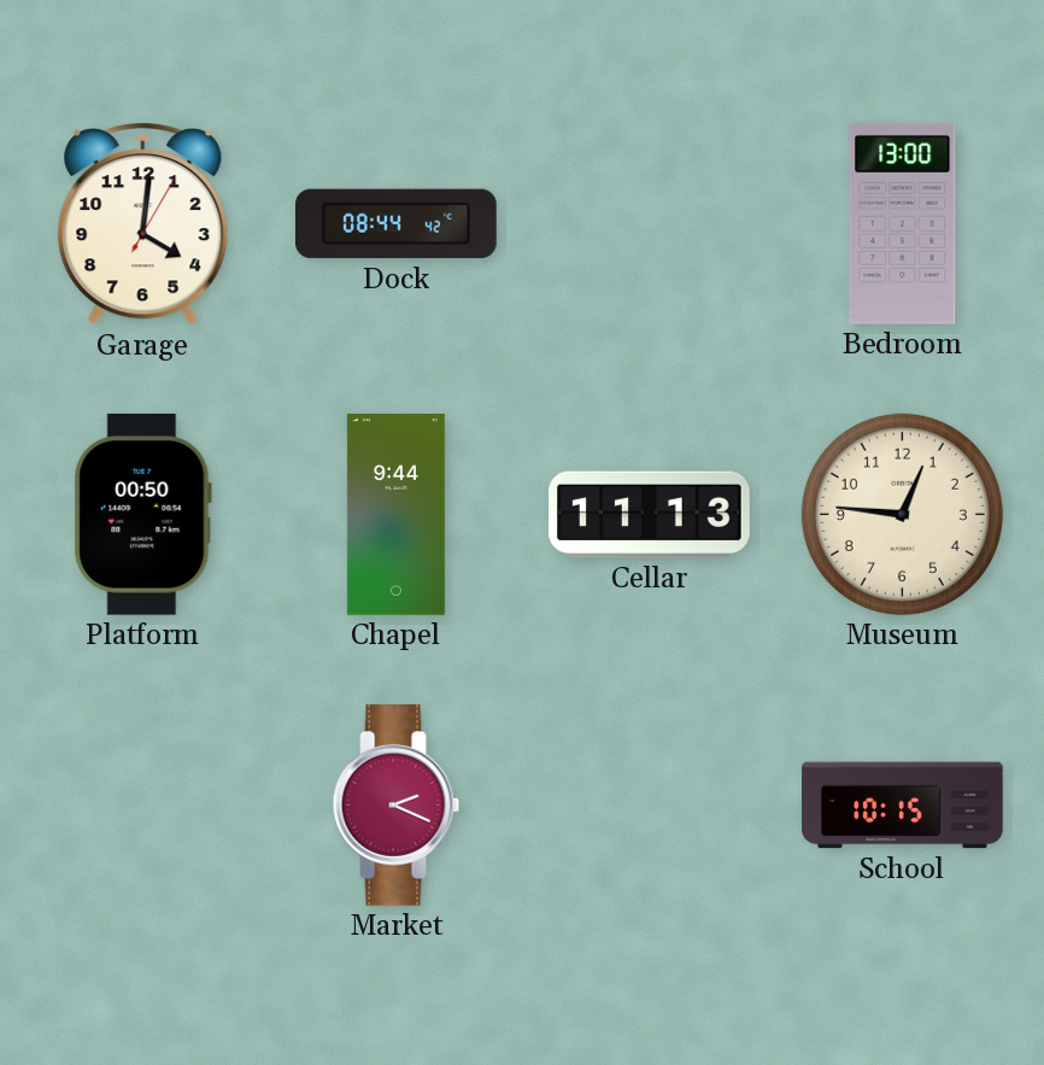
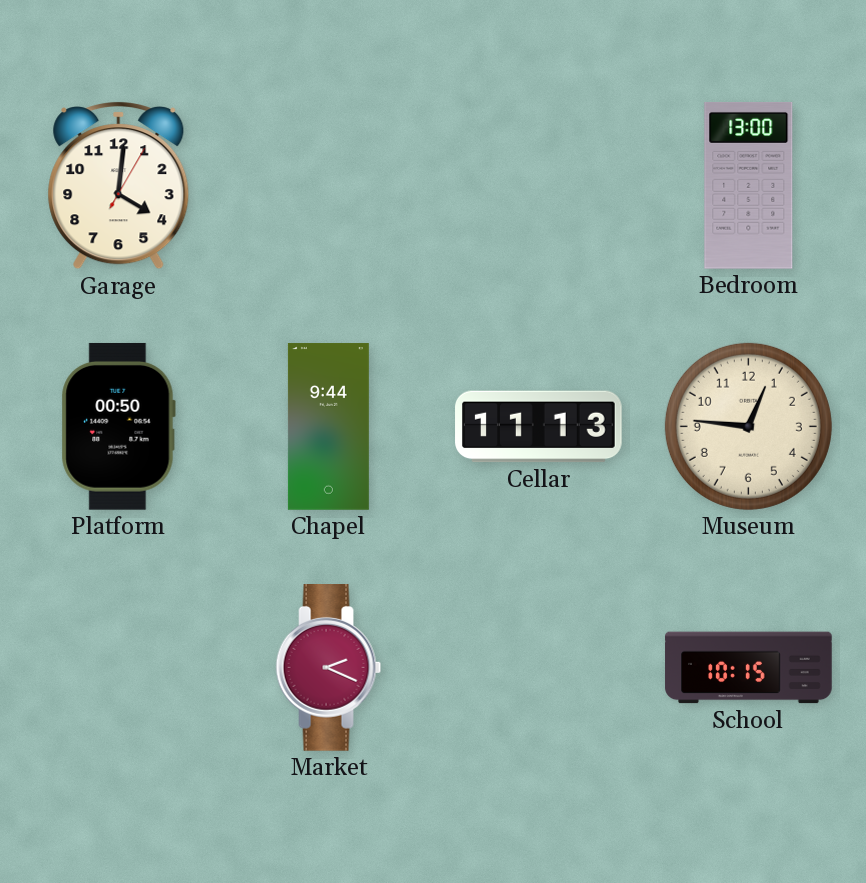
Dock: 08:44 -> none
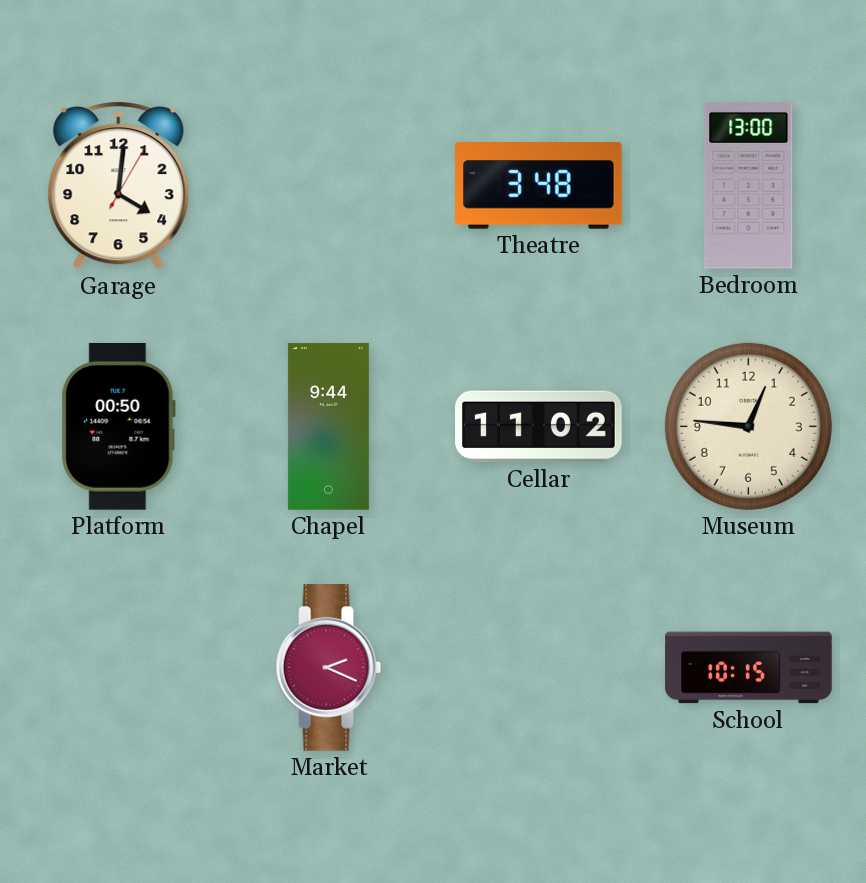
Theatre: none -> 3:48
Cellar: 11:13 -> 11:02
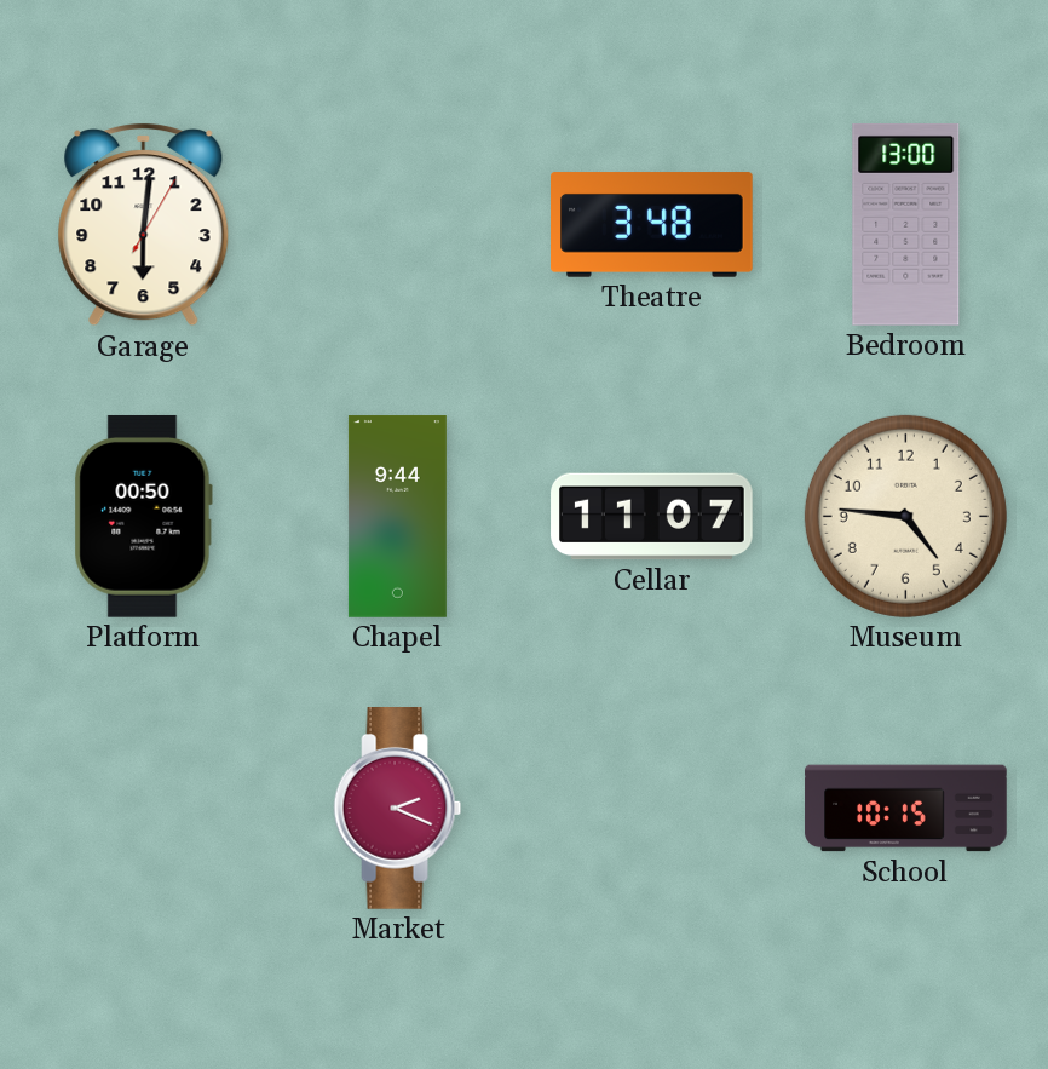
Garage: 4:01 -> 6:01
Cellar: 11:02 -> 11:07
Museum: 12:46 -> 4:46
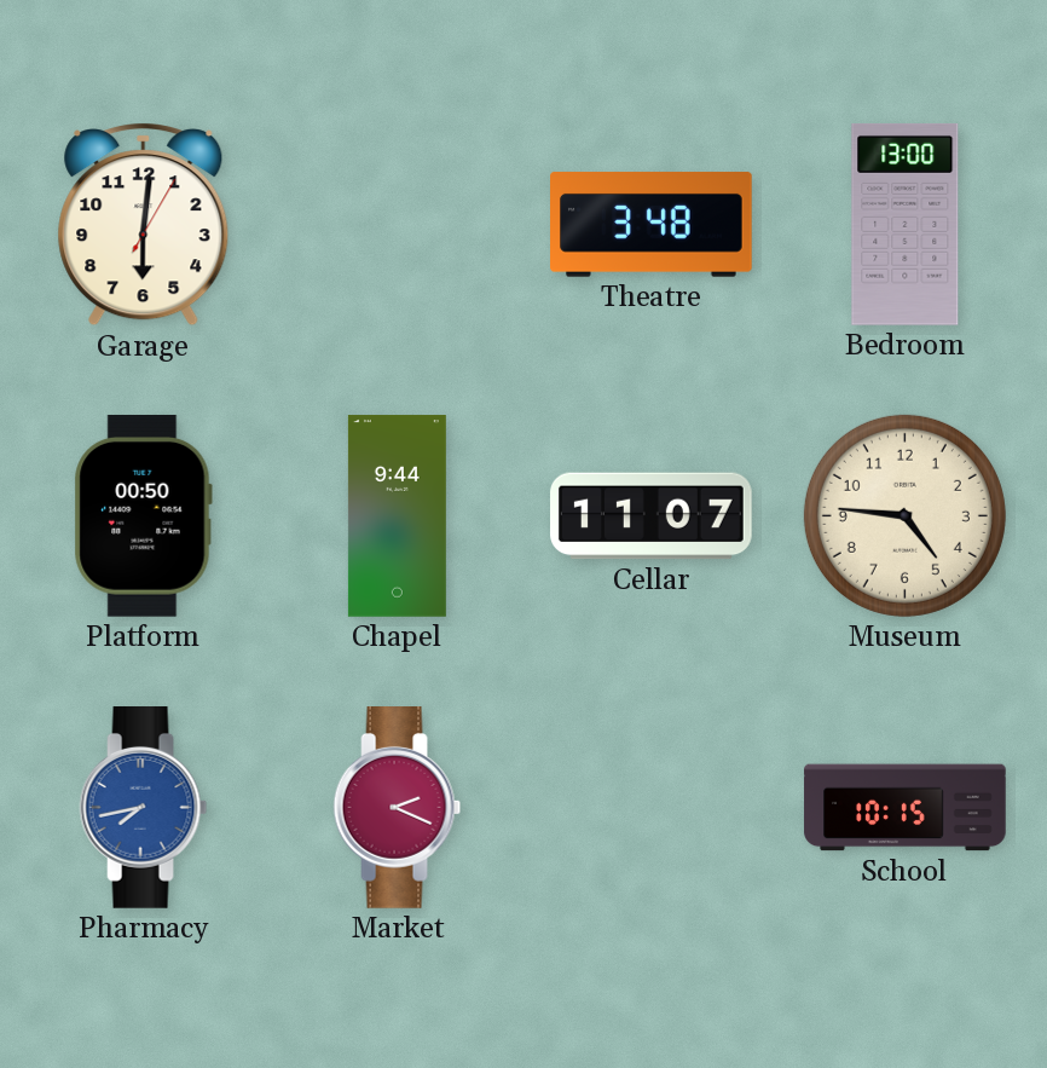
Pharmacy: none -> 7:43
